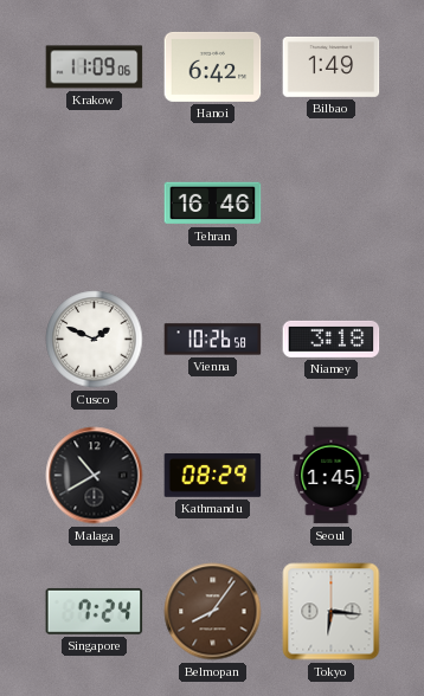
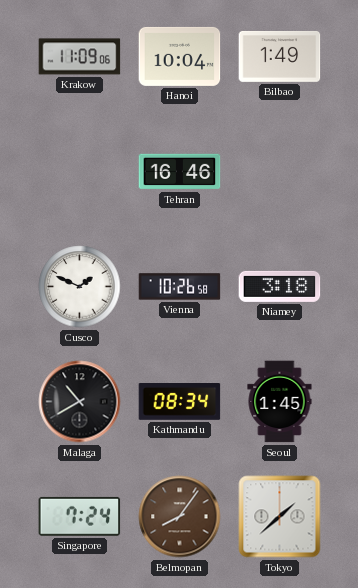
Hanoi: 6:42 -> 10:04
Kathmandu: 08:29 -> 08:34
Tokyo: 6:16 -> 1:38
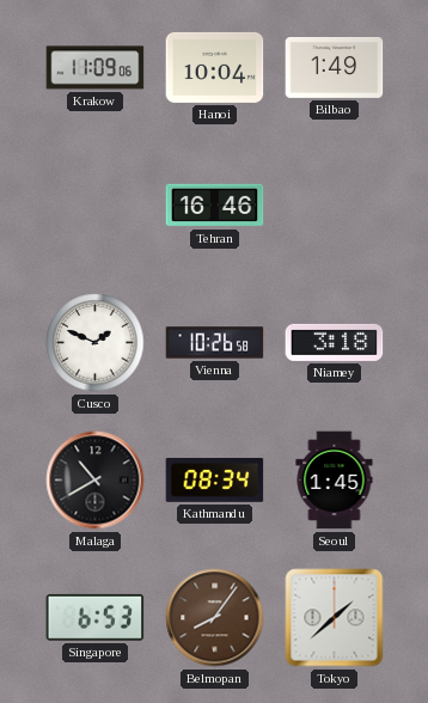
Singapore: 7:24 -> 6:53
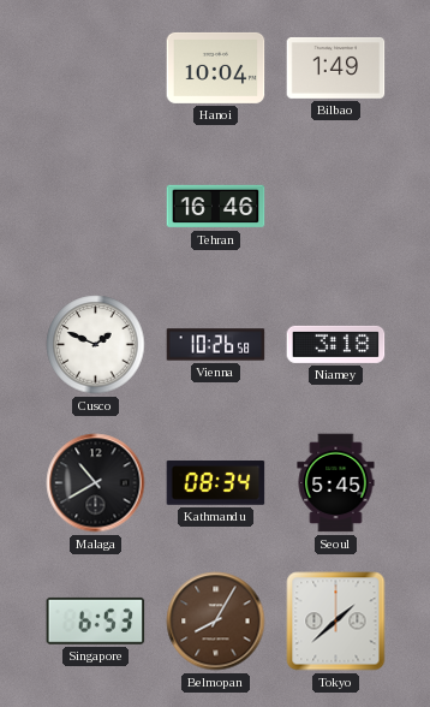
Krakow: 11:09 -> none
Seoul: 1:45 -> 5:45
Belmopan: 8:06 -> 8:05
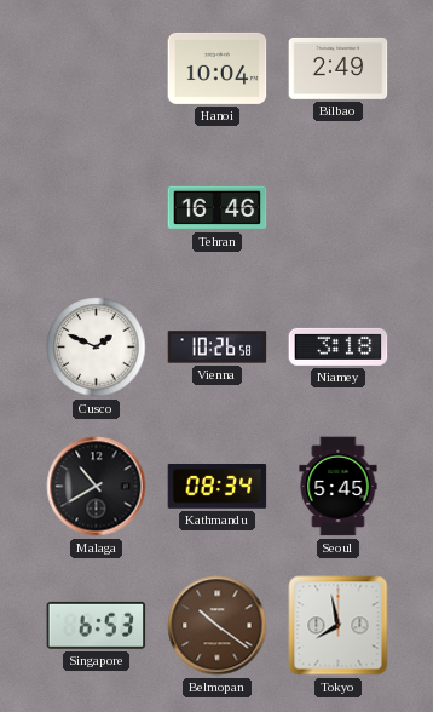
Bilbao: 1:49 -> 2:49
Belmopan: 8:05 -> 10:21
Tokyo: 1:38 -> 7:58
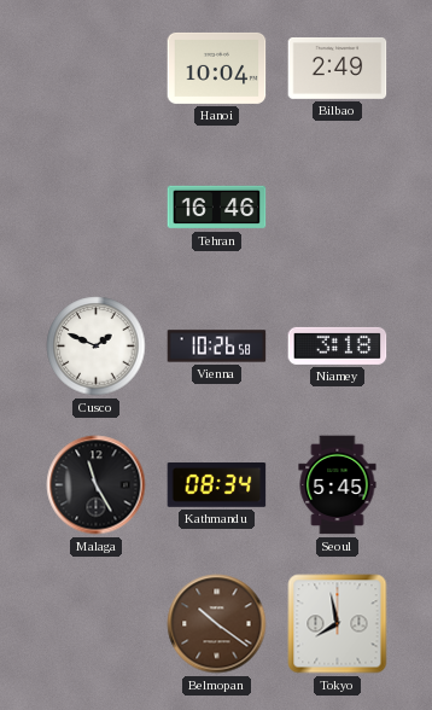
Malaga: 10:40 -> 11:25
Singapore: 6:53 -> none
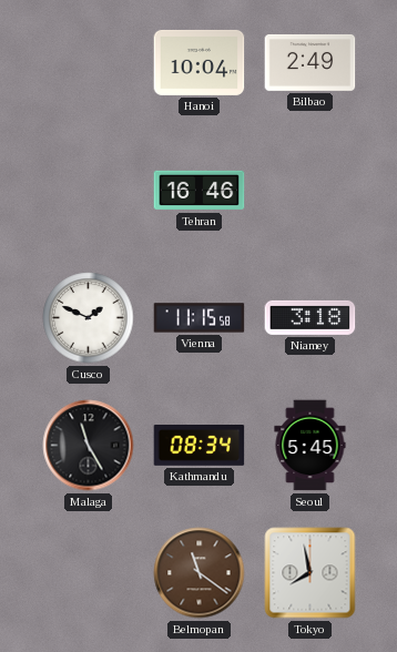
Vienna: 10:26 -> 11:15
Belmopan: 10:21 -> 11:21
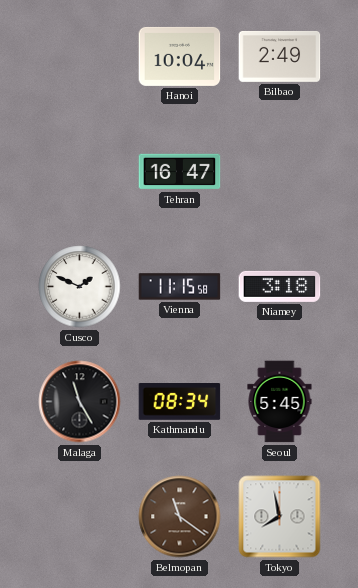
Tehran: 16:46 -> 16:47
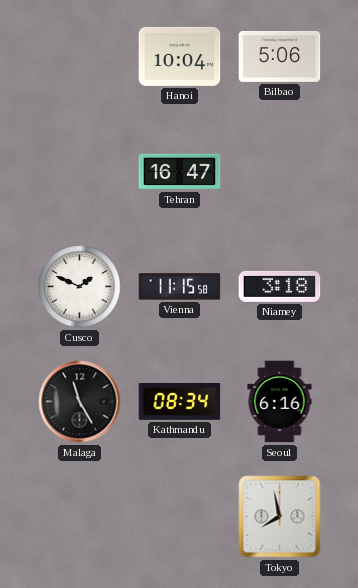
Bilbao: 2:49 -> 5:06
Seoul: 5:45 -> 6:16
Belmopan: 11:21 -> none
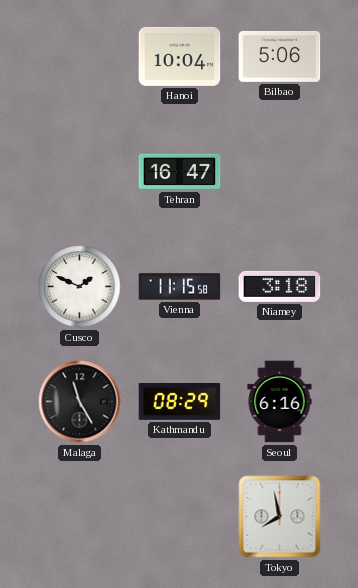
Kathmandu: 08:34 -> 08:29
